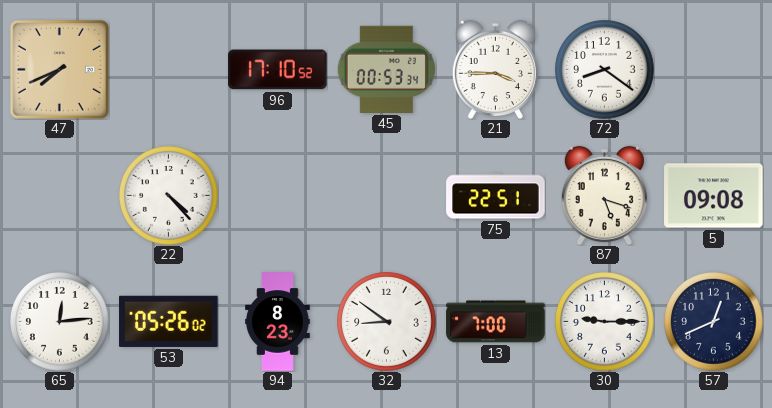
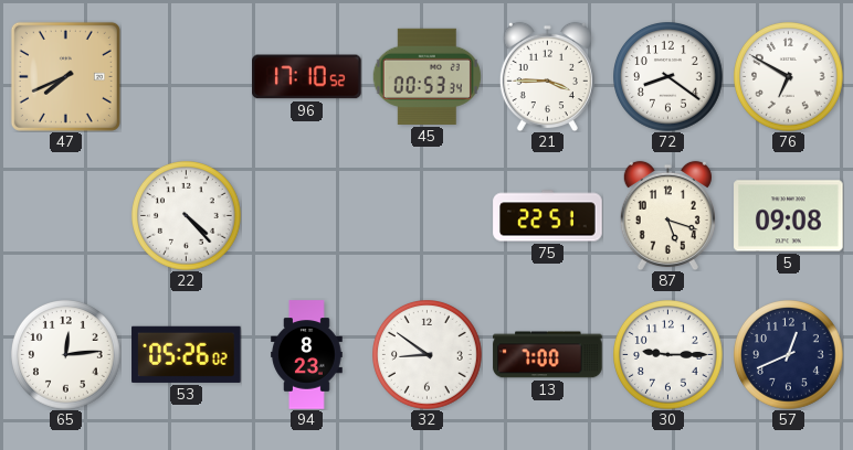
76: none -> 6:50
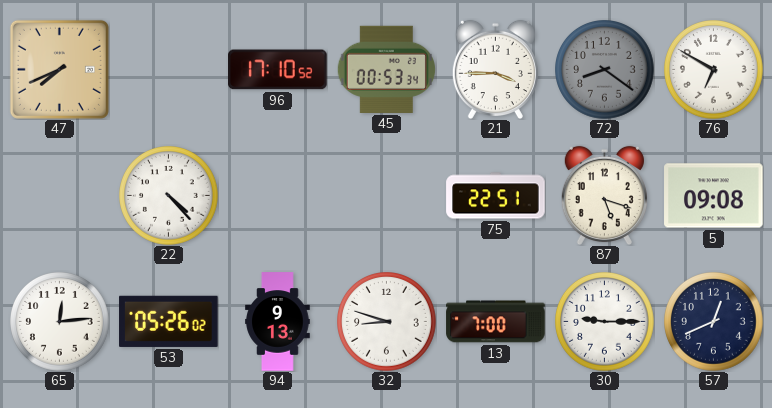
72 dial: white -> grey
94: 8:23 -> 9:13
32: 8:51 -> 8:48
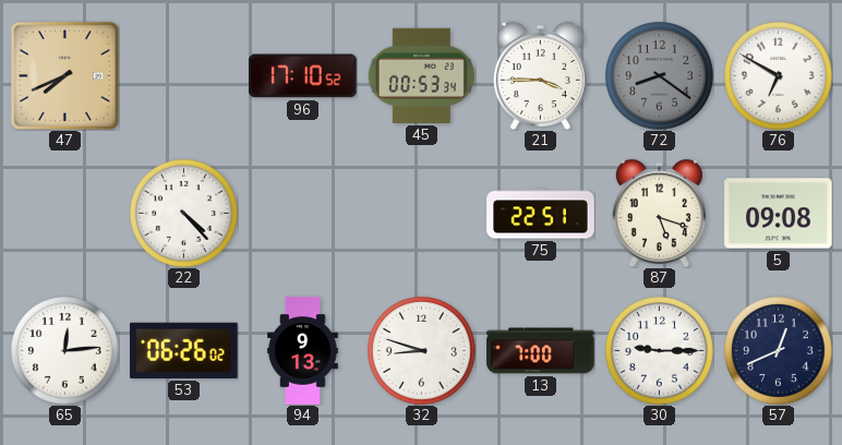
53: 05:26 -> 06:26
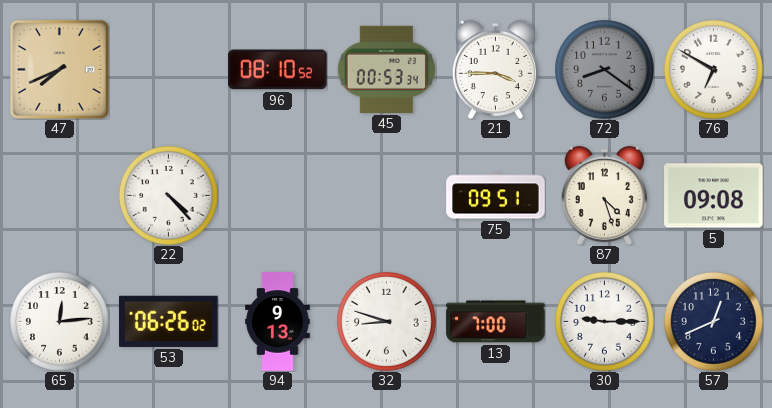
96: 17:10 -> 08:10
75: 22:51 -> 09:51
87: 5:18 -> 4:27
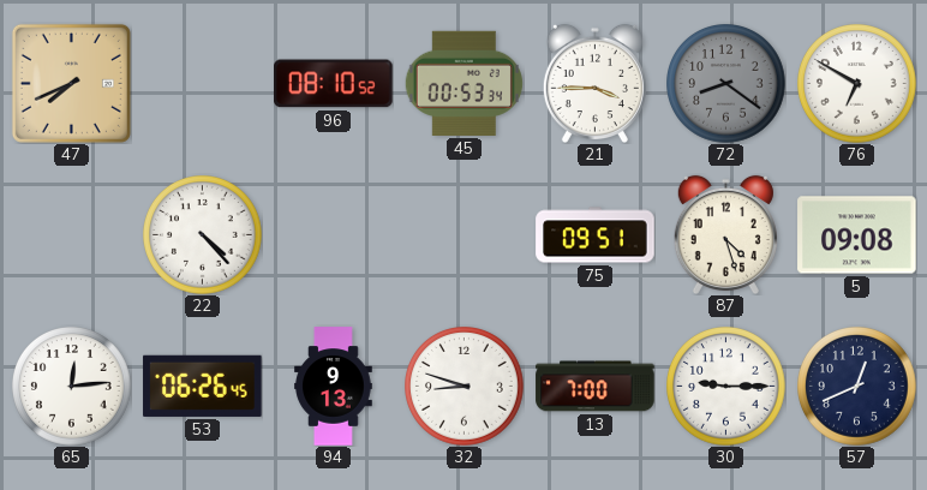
53: 06:26:02 -> 06:26:45
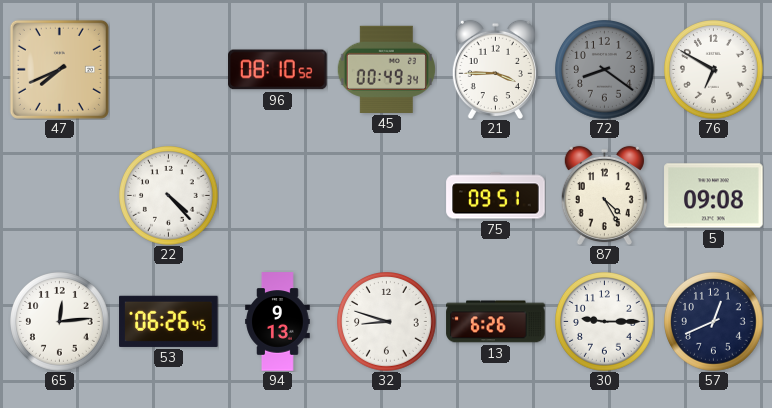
45: 00:53 -> 00:49
87: 4:27 -> 4:25
13: 7:00 -> 6:26
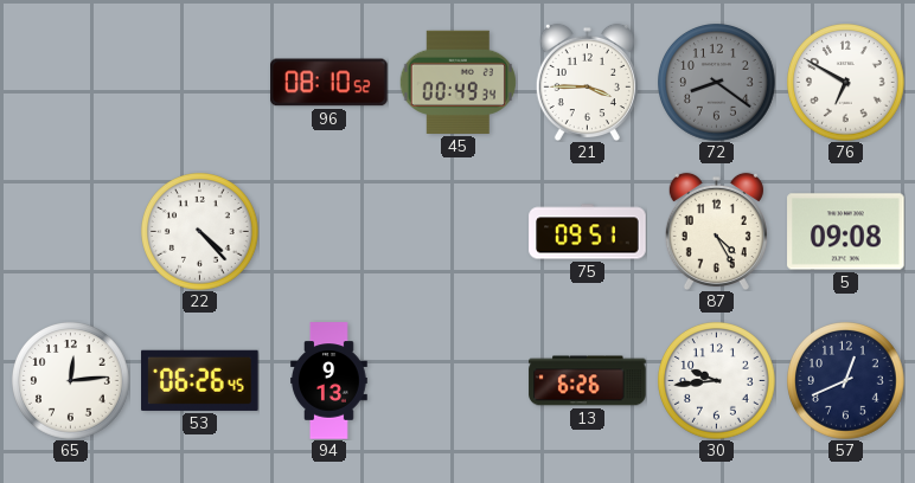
47: 7:41 -> none
32: 8:48 -> none
30: 9:15 -> 9:44
